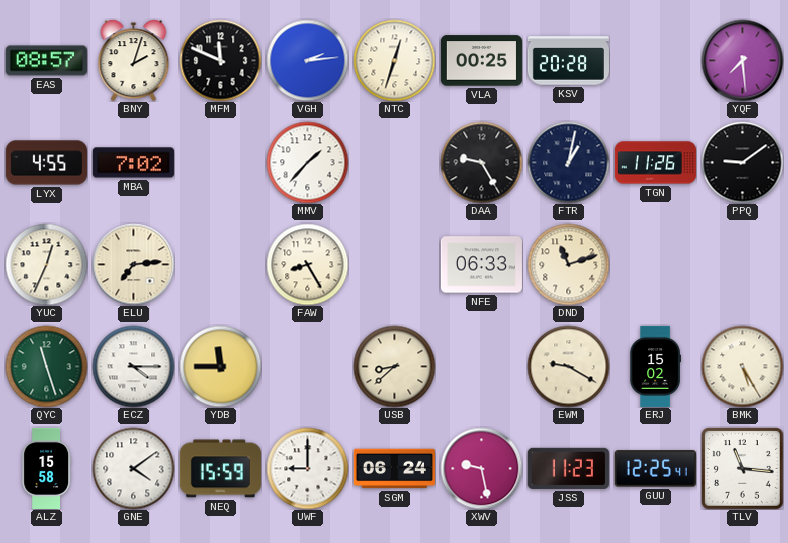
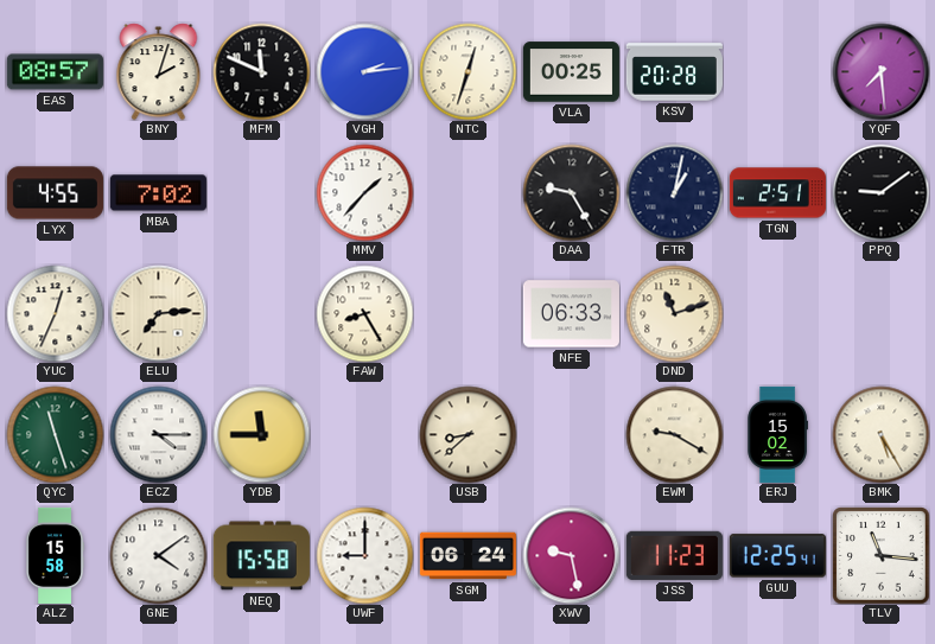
TGN: 11:26 -> 2:51
NEQ: 15:59 -> 15:58
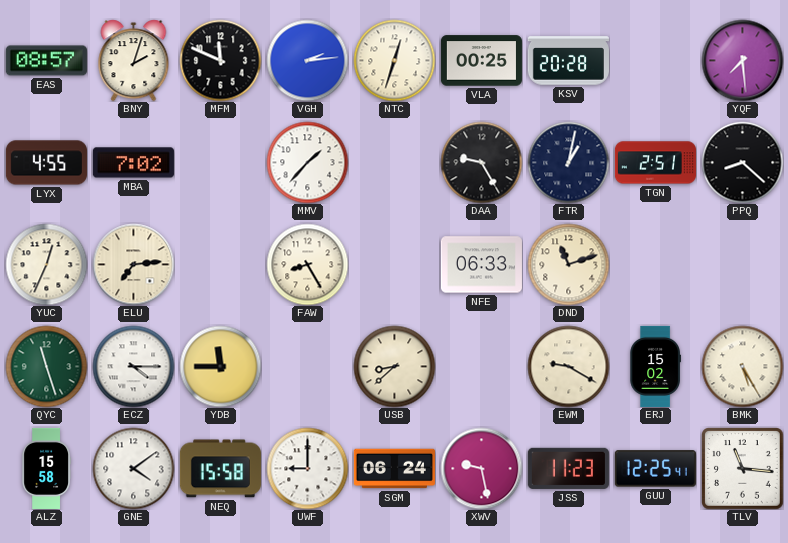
PPQ: 9:09 -> 8:22
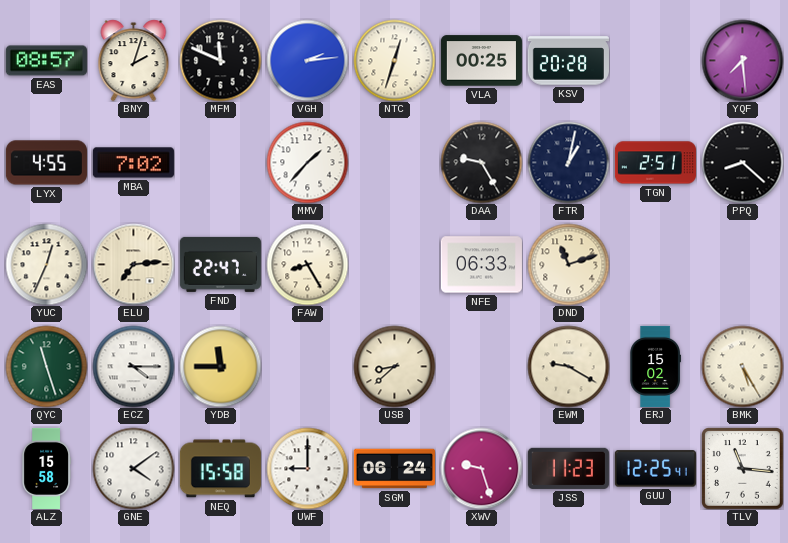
FND: none -> 22:47
XWV: 9:28 -> 9:27
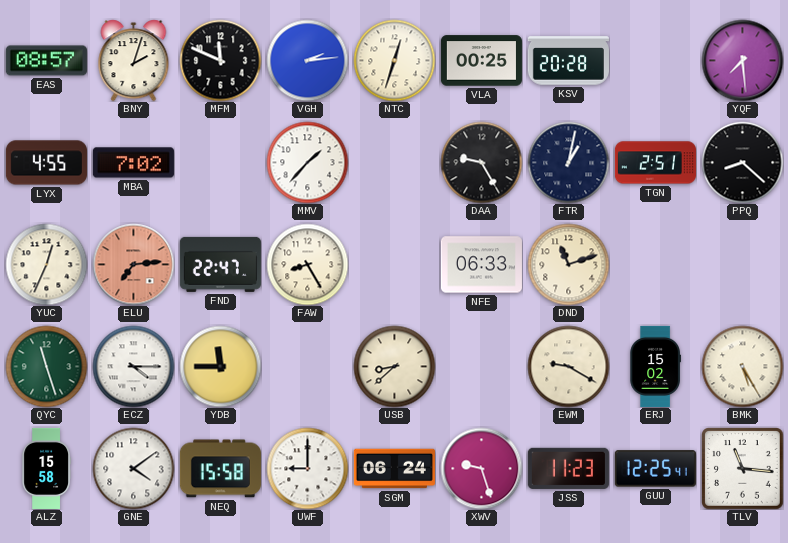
ELU dial: cream -> salmon
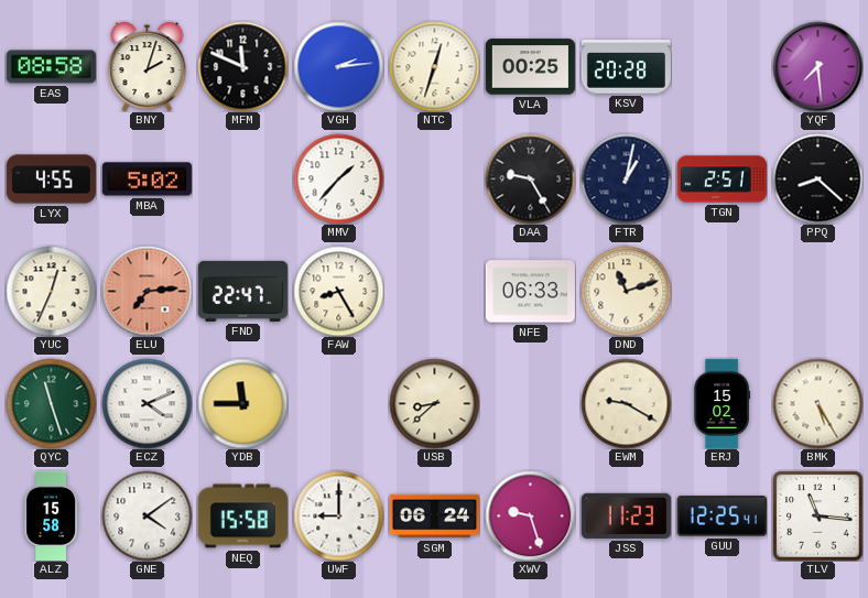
EAS: 08:57 -> 08:58
MBA: 7:02 -> 5:02
ECZ: 4:15 -> 4:11
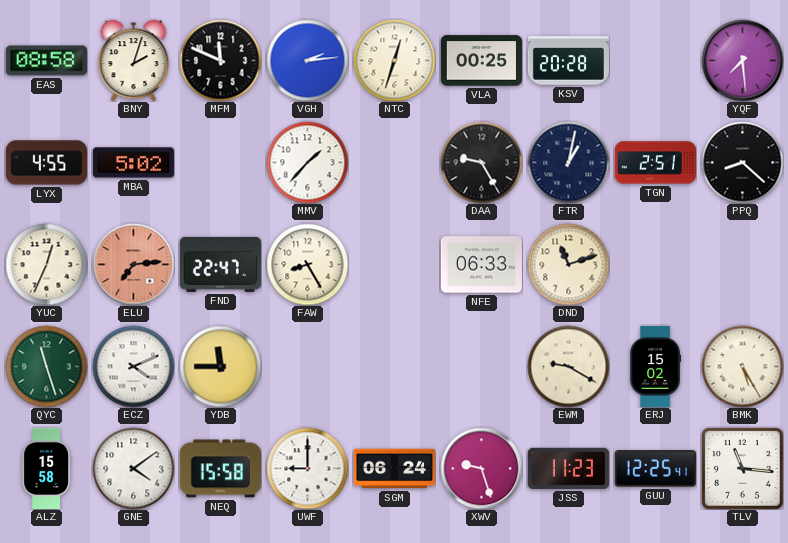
USB: 8:38 -> none
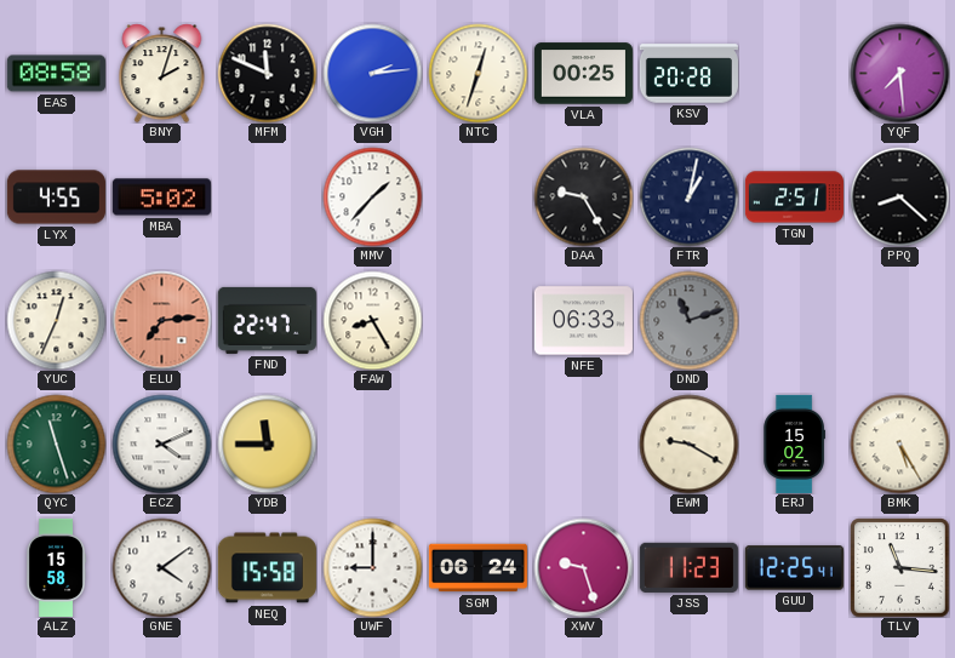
DND dial: cream -> grey
